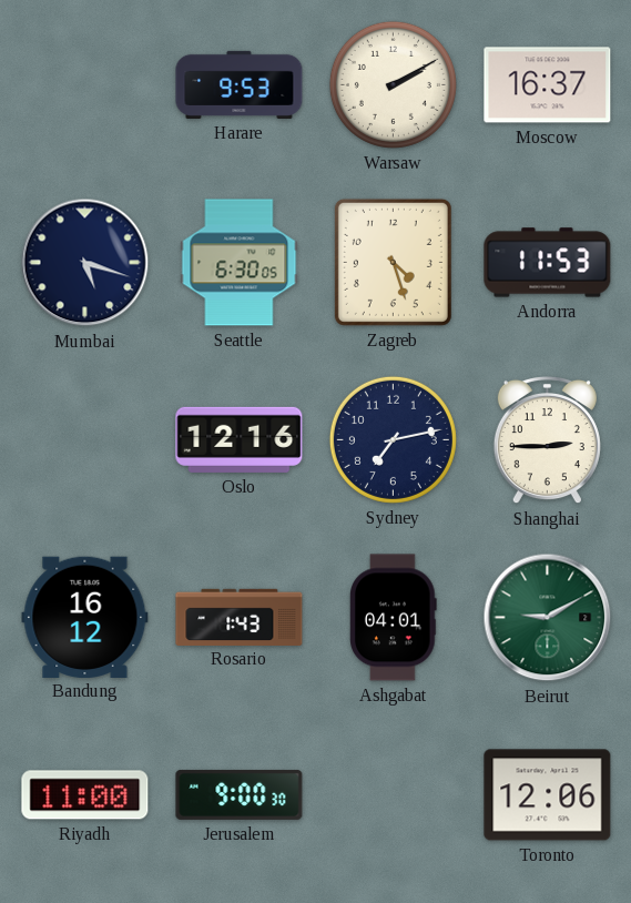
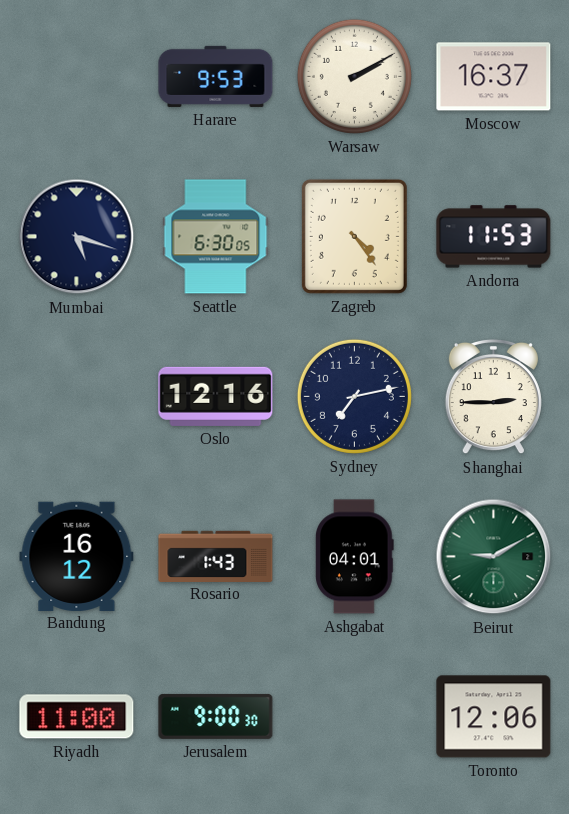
Zagreb: 4:27 -> 4:24
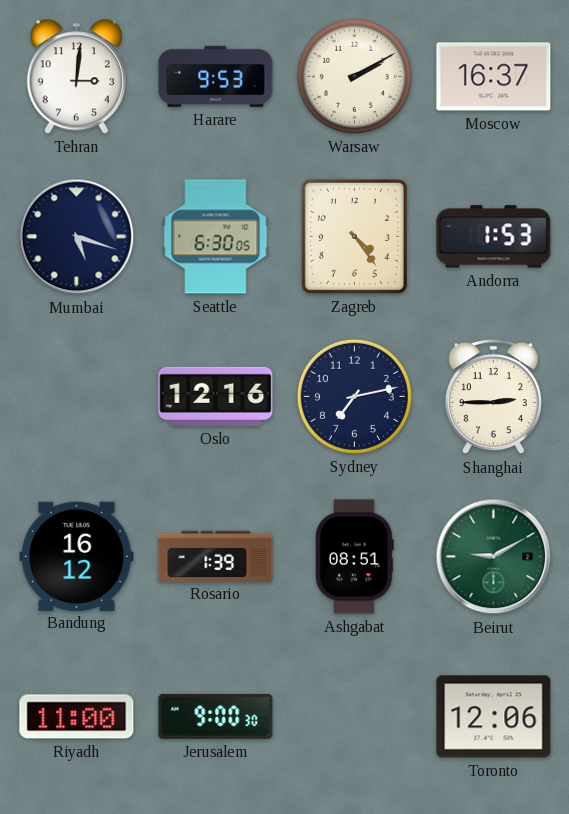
Tehran: none -> 3:01
Andorra: 11:53 -> 1:53
Rosario: 1:43 -> 1:39
Ashgabat: 04:01 -> 08:51
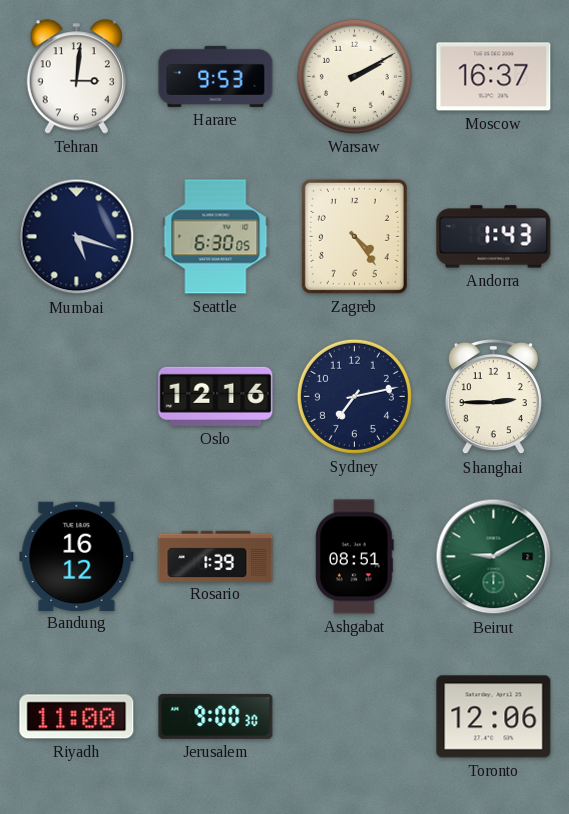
Andorra: 1:53 -> 1:43
